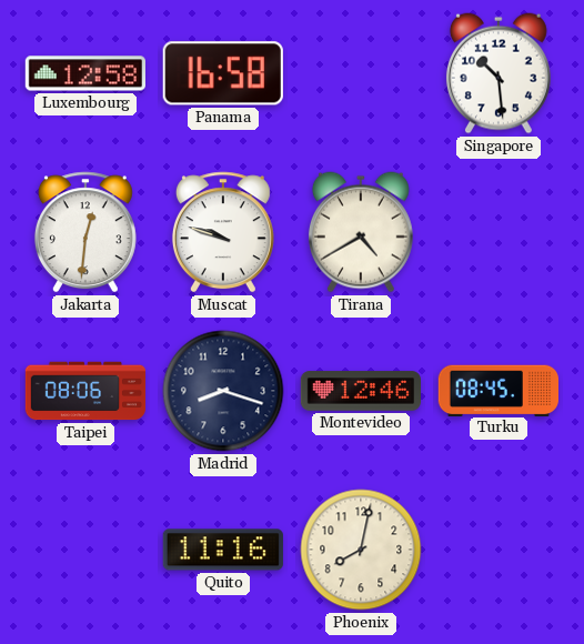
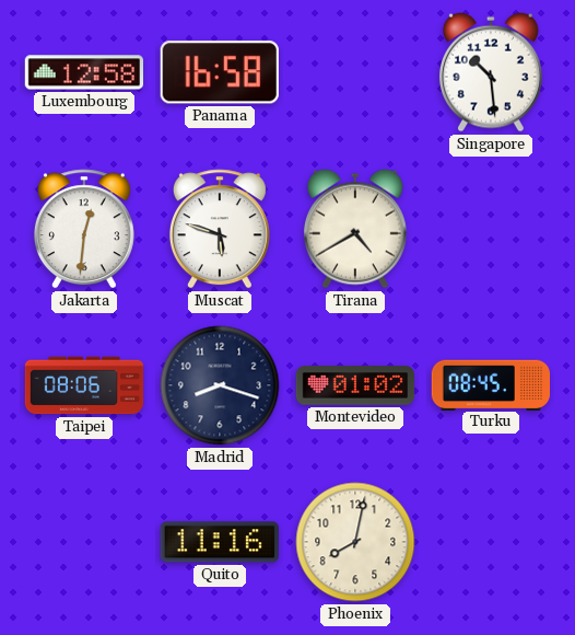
Muscat: 9:48 -> 5:48
Montevideo: 12:46 -> 01:02
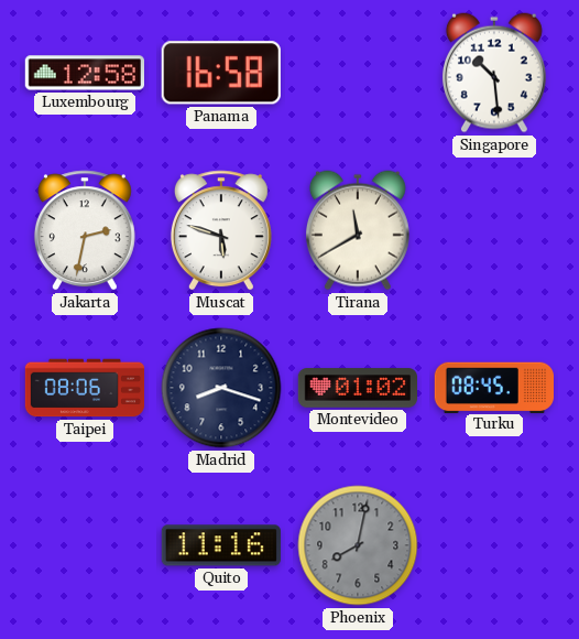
Jakarta: 12:31 -> 2:32
Tirana: 4:40 -> 11:40
Phoenix dial: cream -> grey
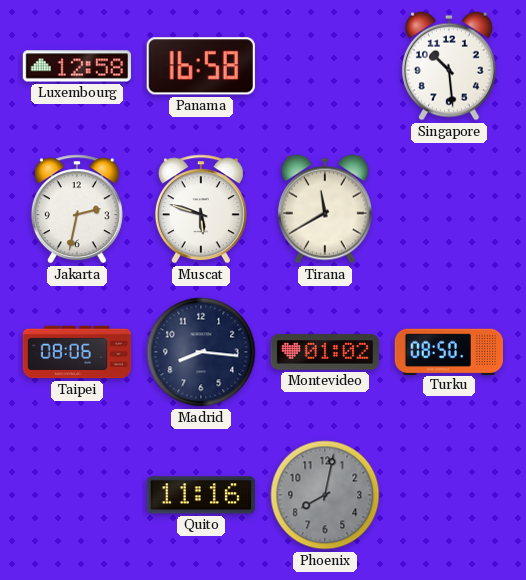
Madrid: 8:18 -> 8:16
Turku: 08:45 -> 08:50
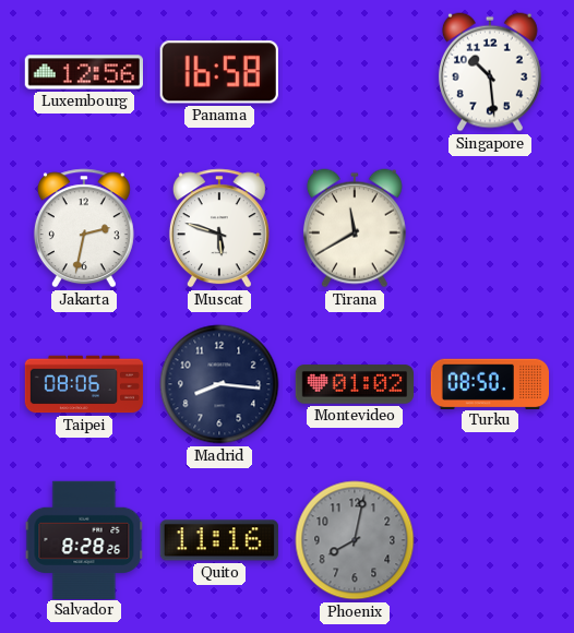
Luxembourg: 12:58 -> 12:56
Salvador: none -> 8:28
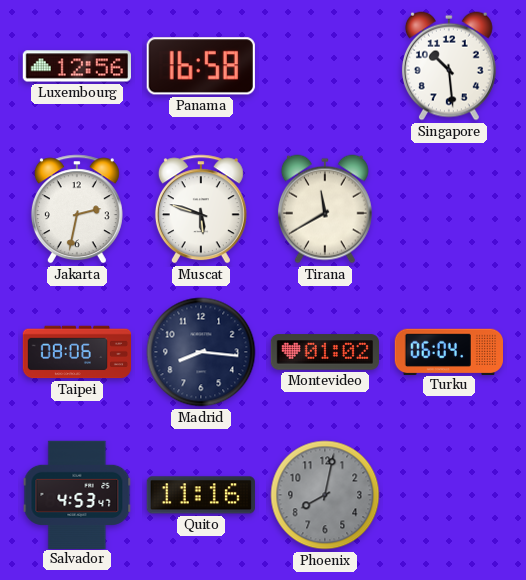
Turku: 08:50 -> 06:04
Salvador: 8:28 -> 4:53
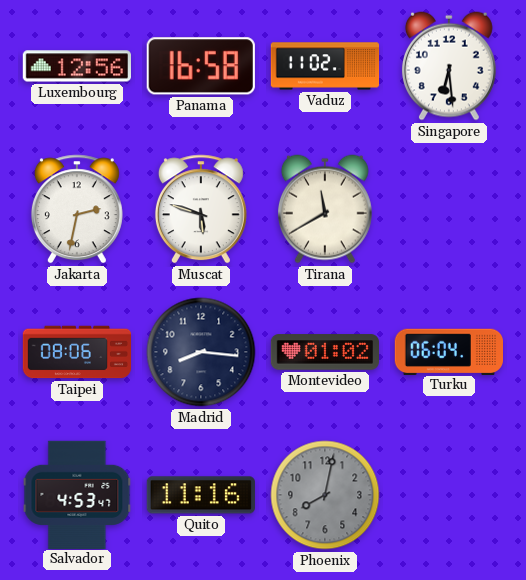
Vaduz: none -> 11:02
Singapore: 10:29 -> 6:29
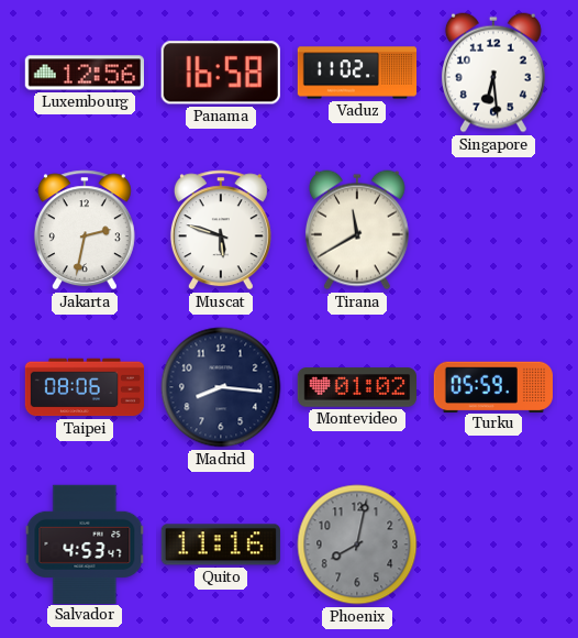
Turku: 06:04 -> 05:59
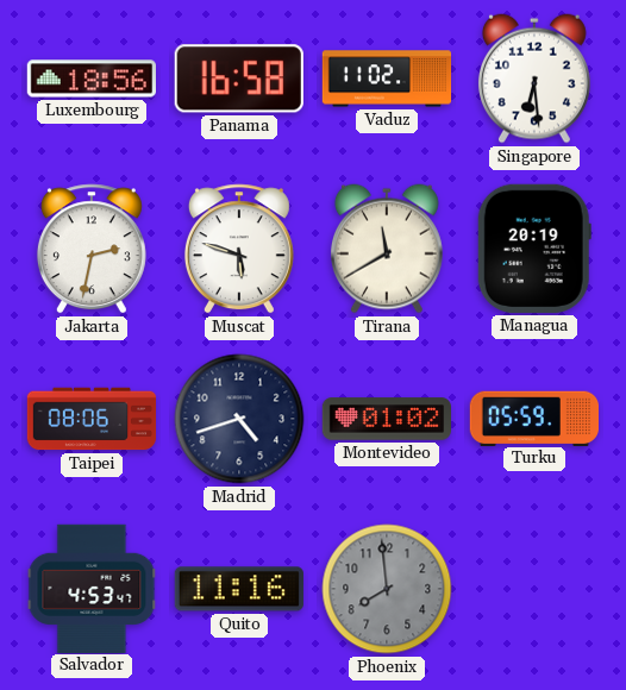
Luxembourg: 12:56 -> 18:56
Managua: none -> 20:19
Madrid: 8:16 -> 4:42
Phoenix: 8:02 -> 7:59
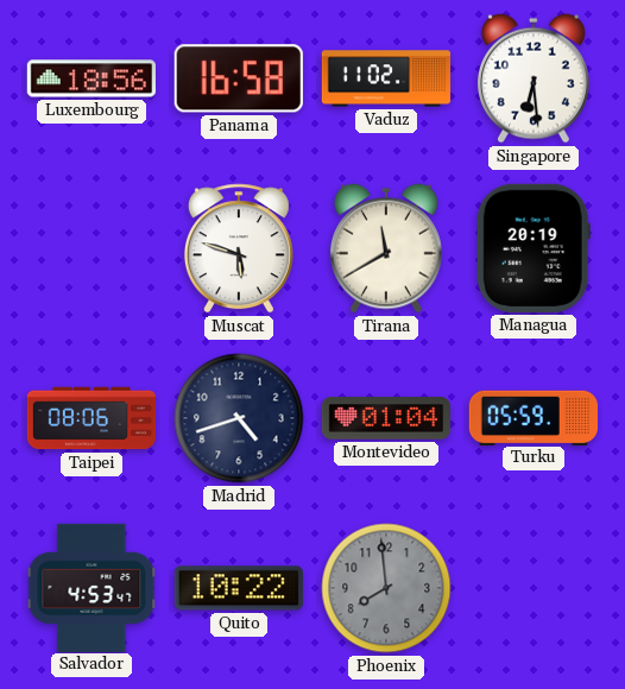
Jakarta: 2:32 -> none
Montevideo: 01:02 -> 01:04
Quito: 11:16 -> 10:22
